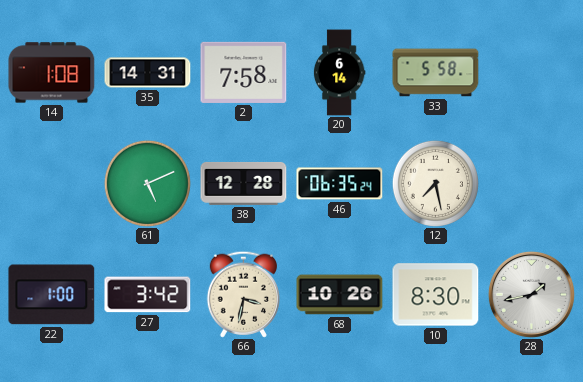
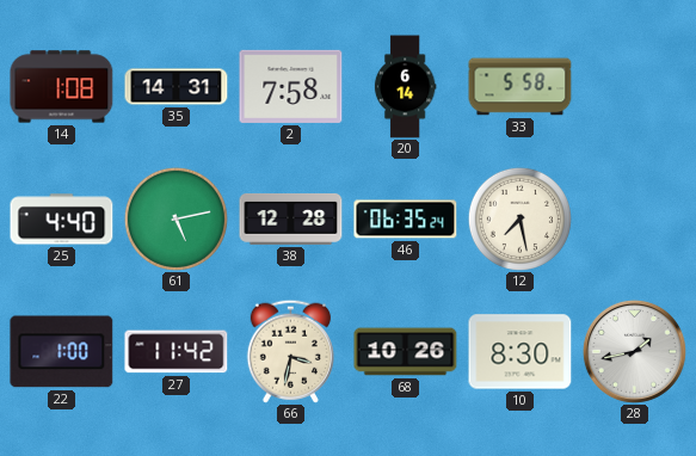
25: none -> 4:40
61: 5:11 -> 5:13
27: 3:42 -> 11:42
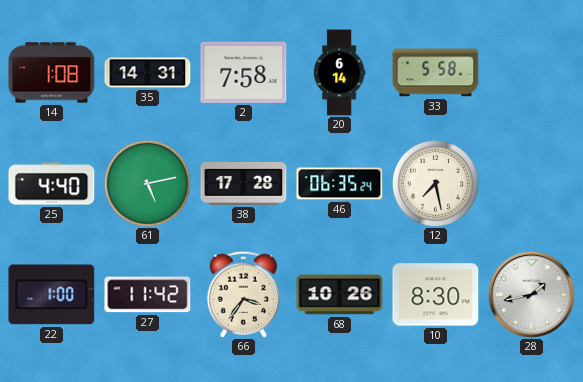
38: 12:28 -> 17:28
66: 3:32 -> 3:36
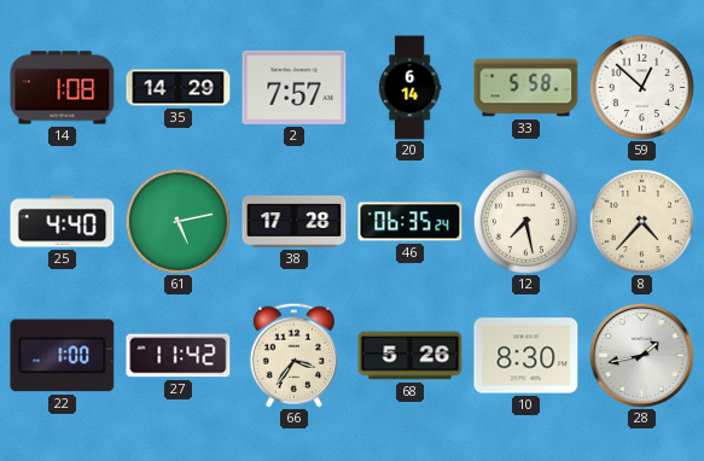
35: 14:31 -> 14:29
2: 7:58 -> 7:57
59: none -> 12:52
8: none -> 4:37
68: 10:26 -> 5:26
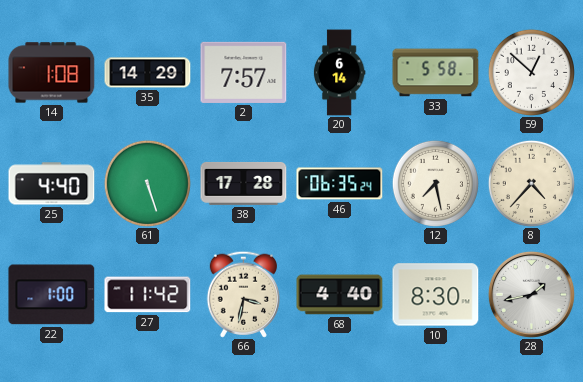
61: 5:13 -> 5:27
66: 3:36 -> 3:32
68: 5:26 -> 4:40
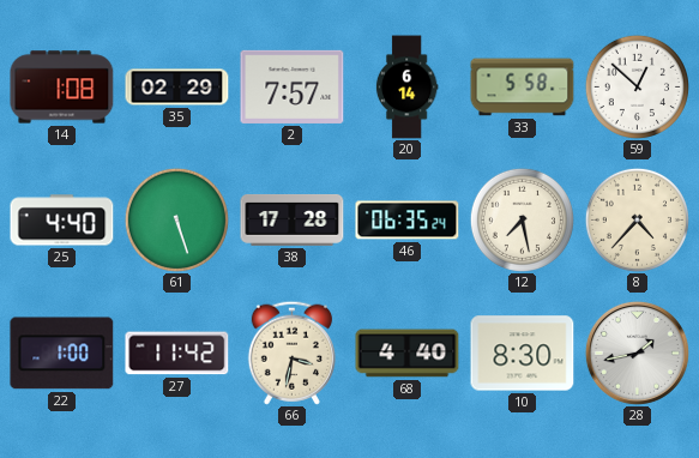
35: 14:29 -> 02:29
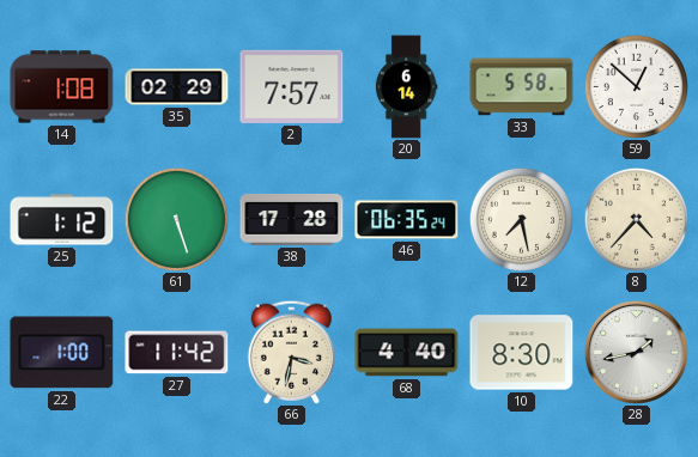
25: 4:40 -> 1:12
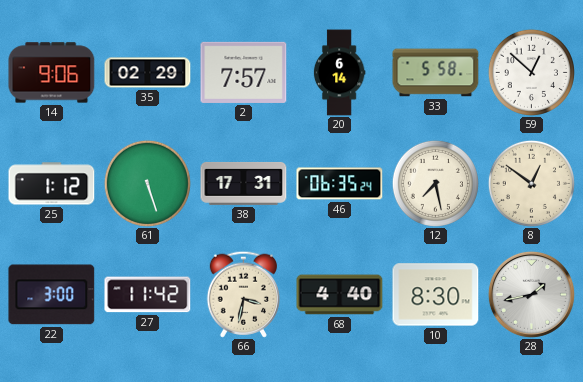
14: 1:08 -> 9:06
38: 17:28 -> 17:31
8: 4:37 -> 12:51
22: 1:00 -> 3:00
